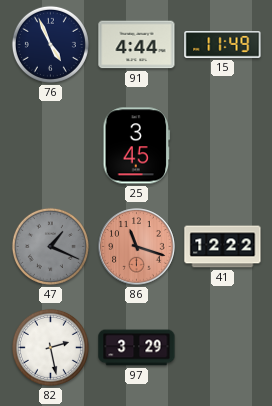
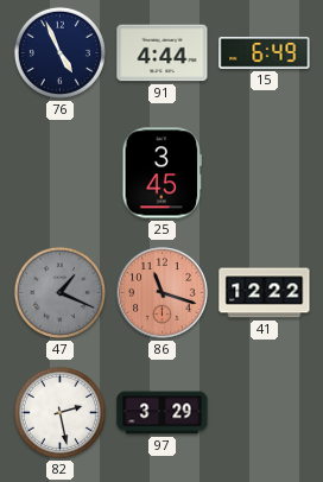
15: 11:49 -> 6:49
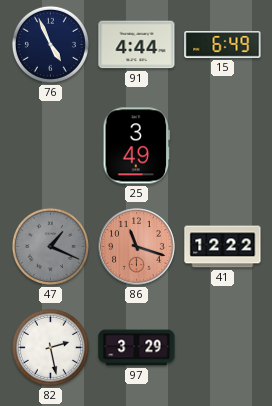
25: 3:45 -> 3:49
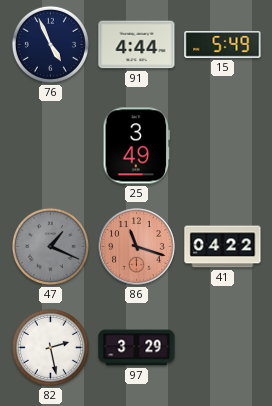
15: 6:49 -> 5:49
41: 12:22 -> 04:22
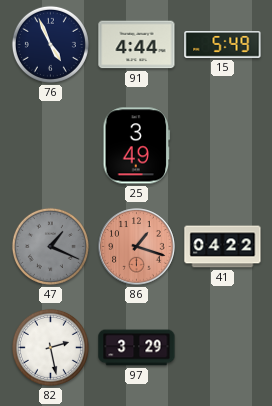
86: 11:18 -> 1:18
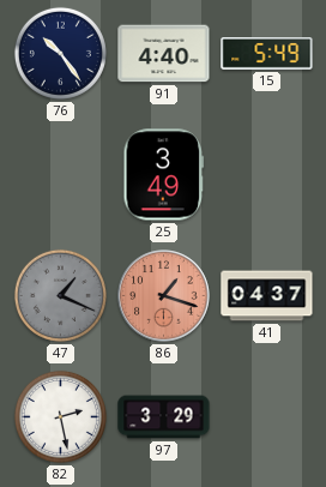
76: 4:56 -> 10:24
91: 4:44 -> 4:40
41: 04:22 -> 04:37
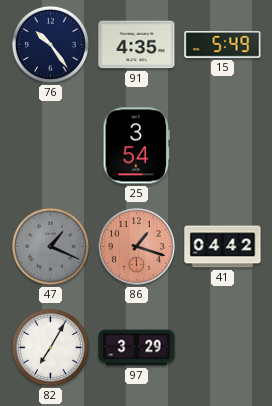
91: 4:40 -> 4:35
25: 3:49 -> 3:54
41: 04:37 -> 04:42
82: 2:28 -> 7:05
